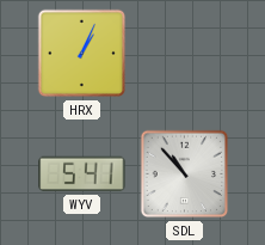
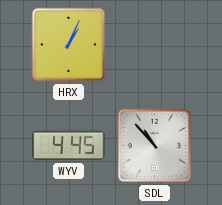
WYV: 5:41 -> 4:45
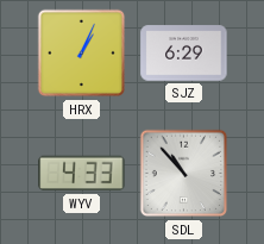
SJZ: none -> 6:29
WYV: 4:45 -> 4:33
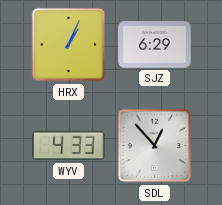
SDL: 10:53 -> 12:53
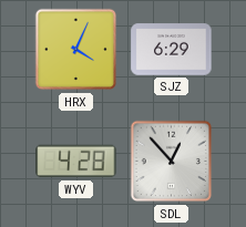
HRX: 1:04 -> 4:04
WYV: 4:33 -> 4:28
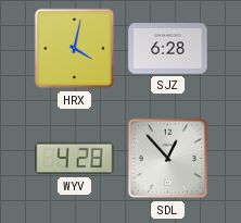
HRX: 4:04 -> 4:02
SJZ: 6:29 -> 6:28
